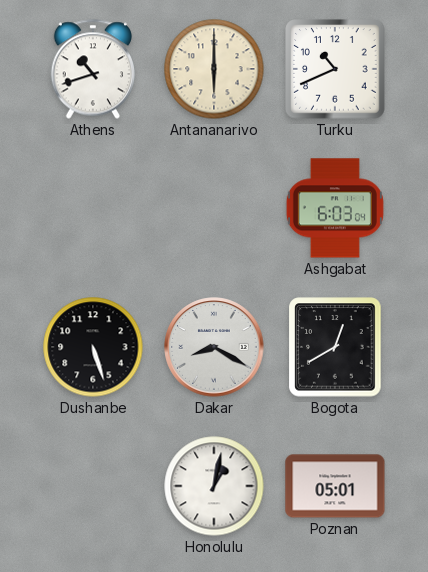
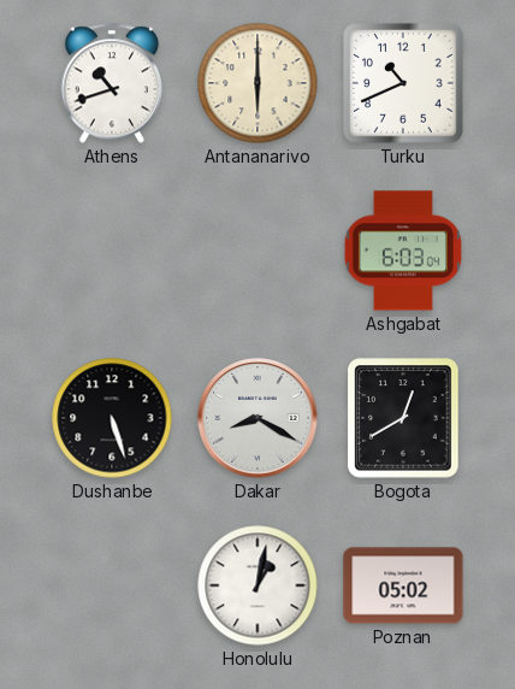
Poznan: 05:01 -> 05:02
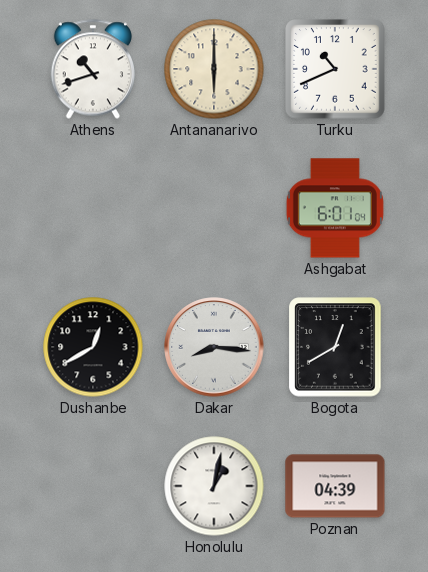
Ashgabat: 6:03 -> 6:01
Dushanbe: 5:27 -> 12:40
Dakar: 8:20 -> 8:16
Poznan: 05:02 -> 04:39
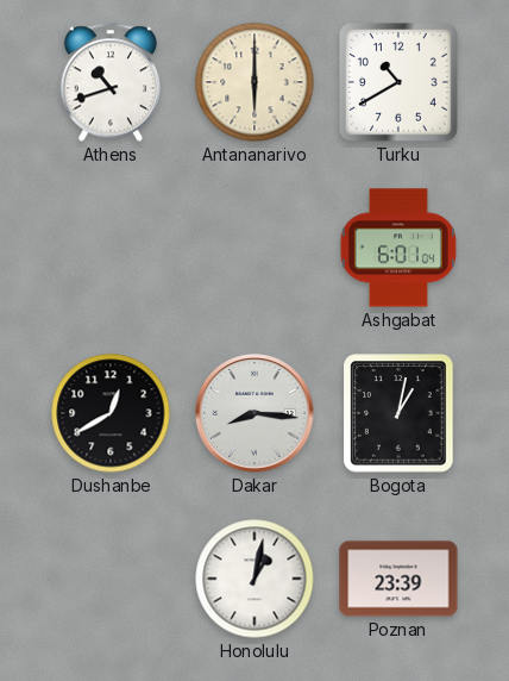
Turku: 10:41 -> 10:40
Bogota: 12:40 -> 1:02
Poznan: 04:39 -> 23:39
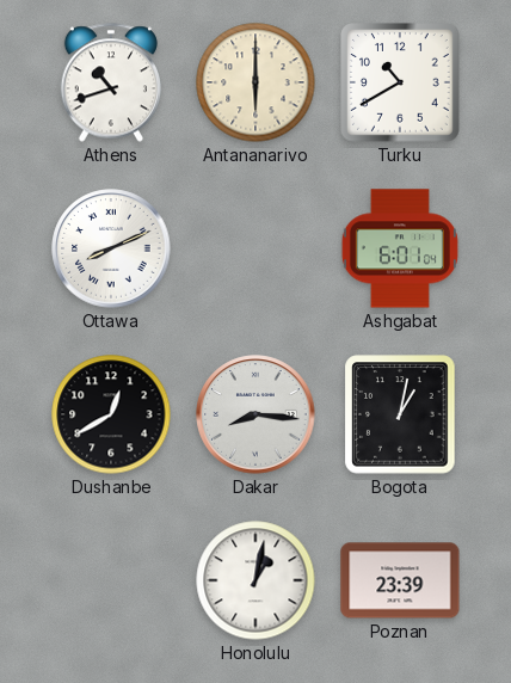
Ottawa: none -> 8:11
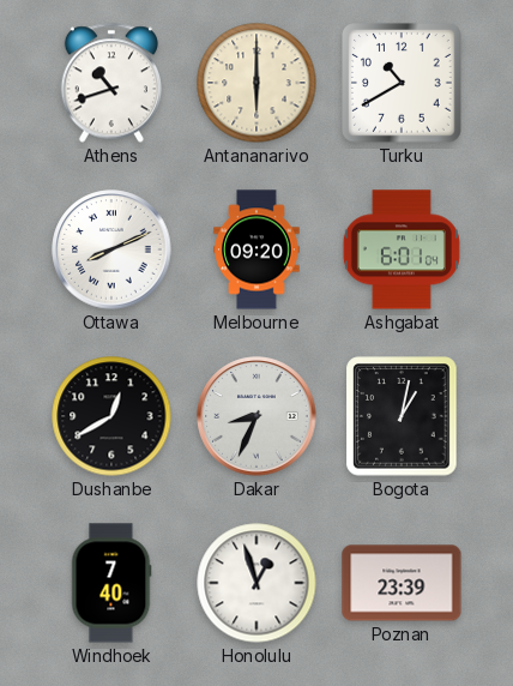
Melbourne: none -> 09:20
Dakar: 8:16 -> 8:34
Windhoek: none -> 7:40
Honolulu: 1:02 -> 12:57
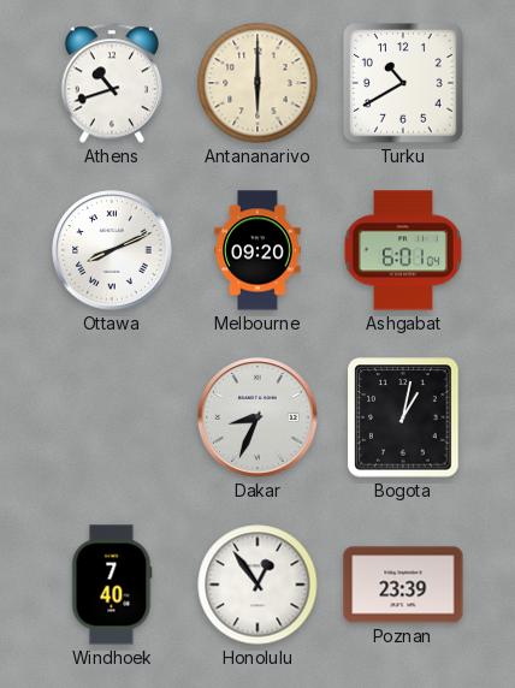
Dushanbe: 12:40 -> none
Honolulu: 12:57 -> 12:54
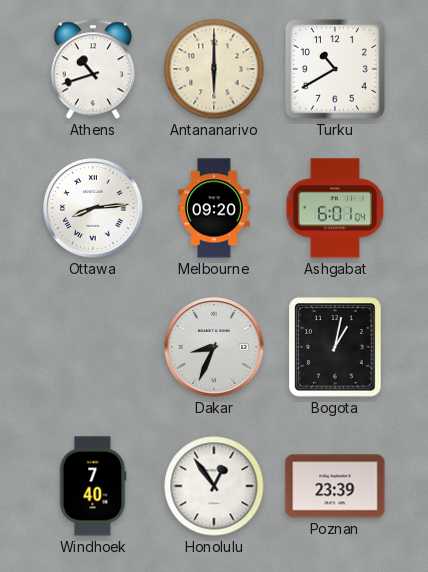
Ottawa: 8:11 -> 8:14
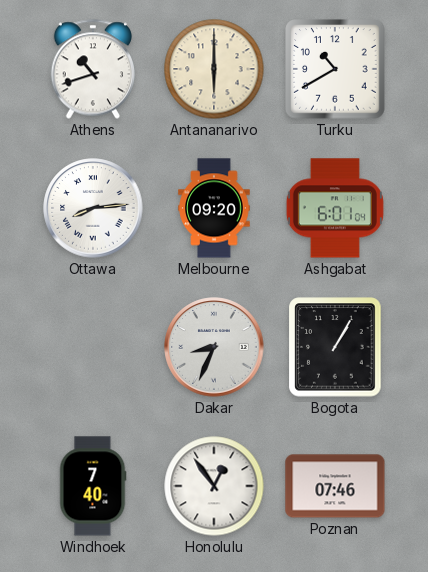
Bogota: 1:02 -> 1:05
Poznan: 23:39 -> 07:46
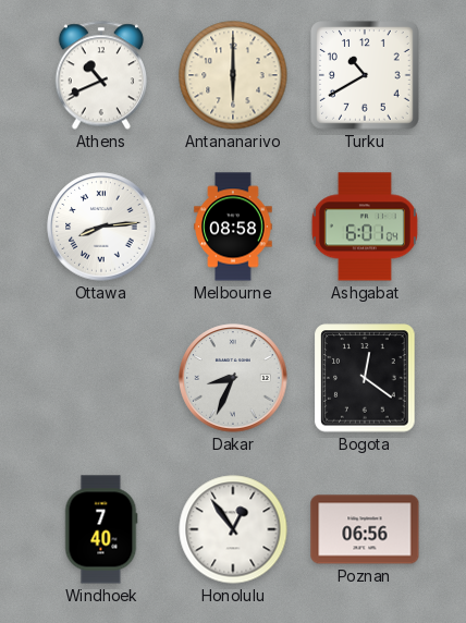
Athens: 10:42 -> 10:41
Melbourne: 09:20 -> 08:58
Bogota: 1:05 -> 12:21
Poznan: 07:46 -> 06:56
